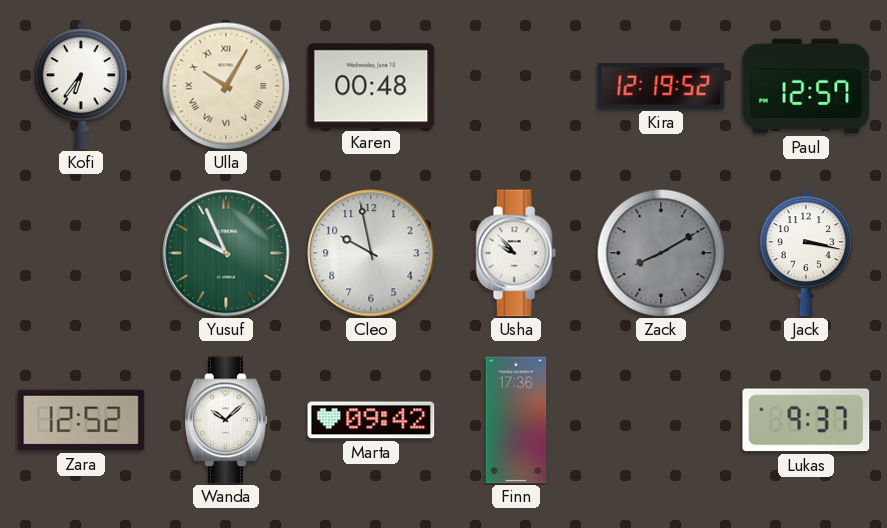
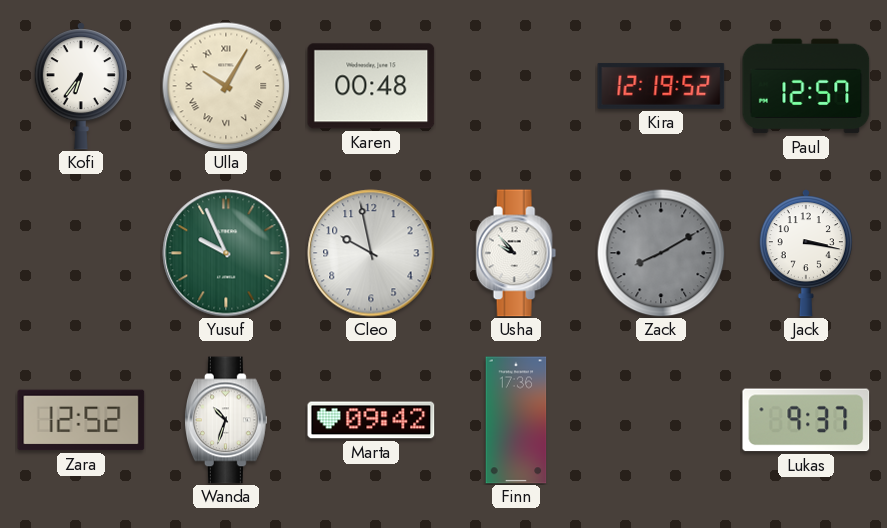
Wanda: 10:08 -> 10:33
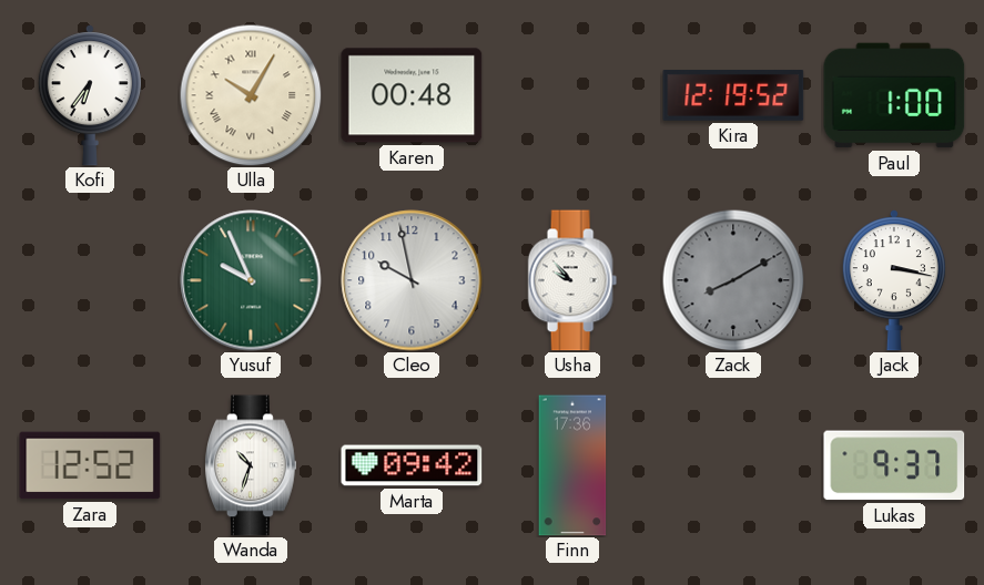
Paul: 12:57 -> 1:00
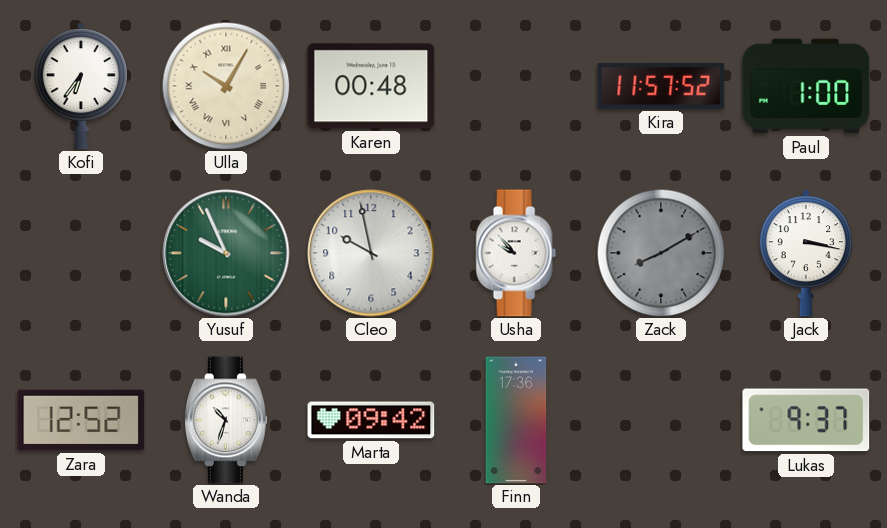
Kira: 12:19 -> 11:57
